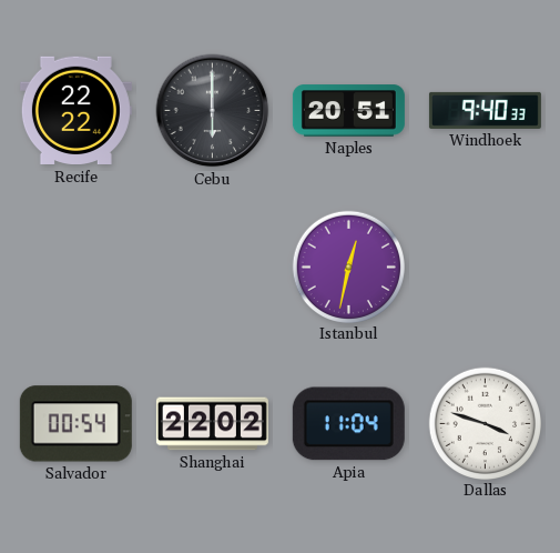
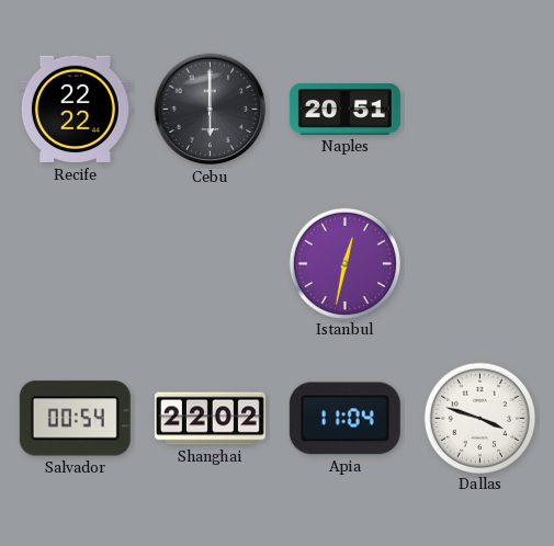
Windhoek: 9:40 -> none
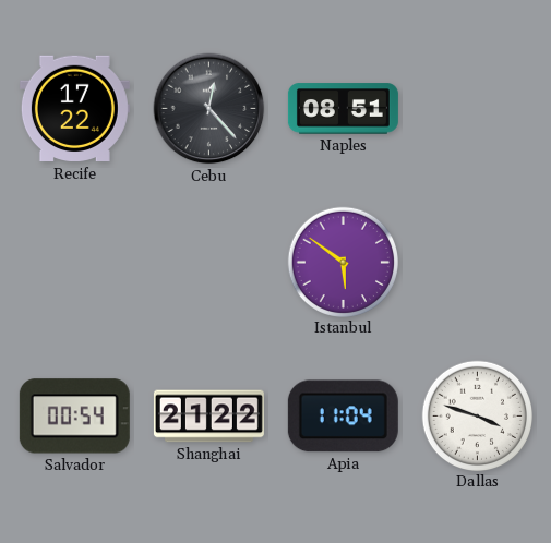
Recife: 22:22 -> 17:22
Cebu: 6:00 -> 12:23
Naples: 20:51 -> 08:51
Istanbul: 12:32 -> 5:51
Shanghai: 22:02 -> 21:22
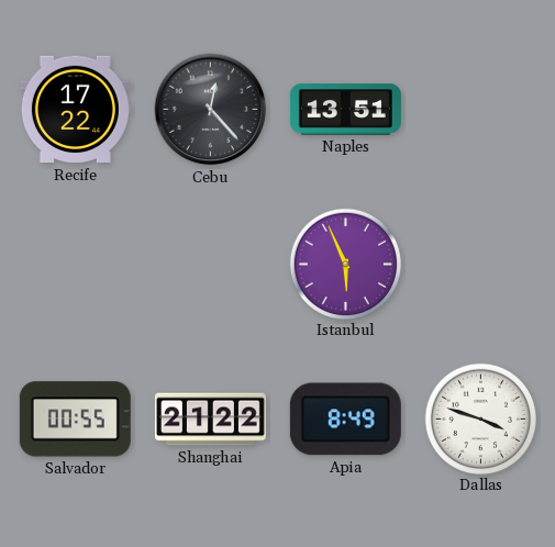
Naples: 08:51 -> 13:51
Istanbul: 5:51 -> 5:56
Salvador: 00:54 -> 00:55
Apia: 11:04 -> 8:49
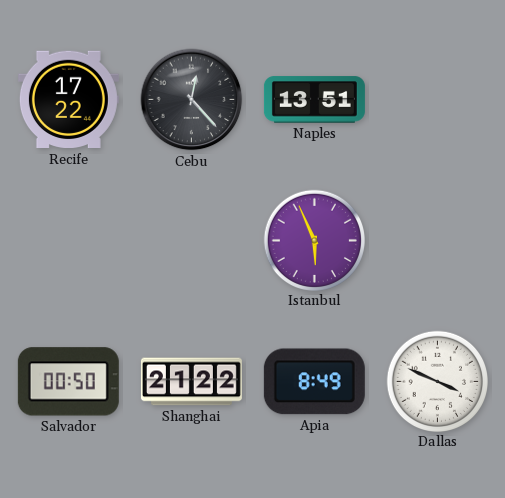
Salvador: 00:55 -> 00:50
Dallas: 3:48 -> 3:49
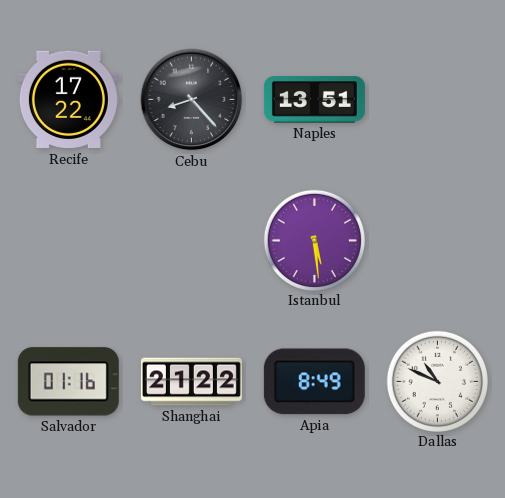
Cebu: 12:23 -> 8:23
Istanbul: 5:56 -> 5:29
Salvador: 00:50 -> 01:16
Dallas: 3:49 -> 10:49
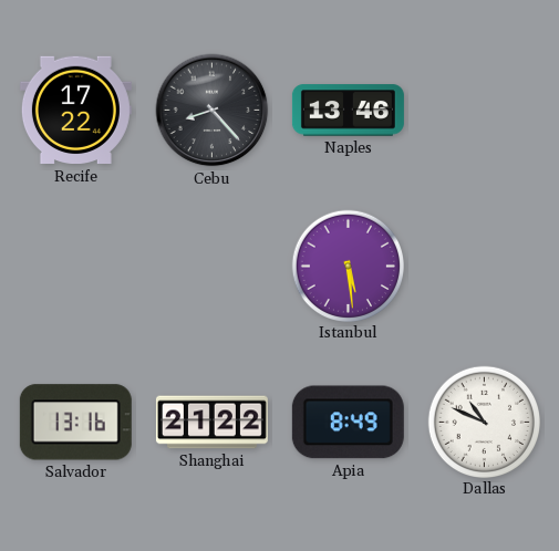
Naples: 13:51 -> 13:46
Salvador: 01:16 -> 13:16
